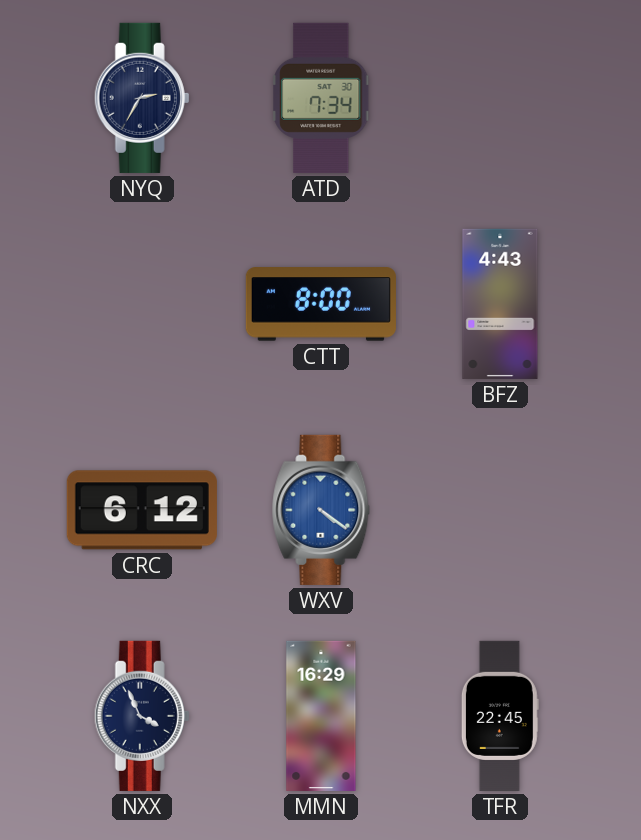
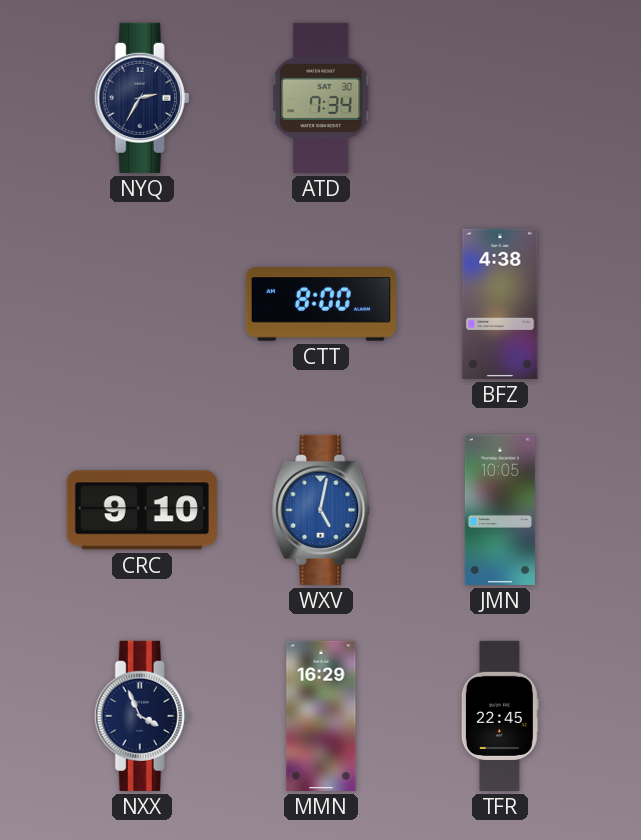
BFZ: 4:43 -> 4:38
CRC: 6:12 -> 9:10
WXV: 4:21 -> 5:02
JMN: none -> 10:05
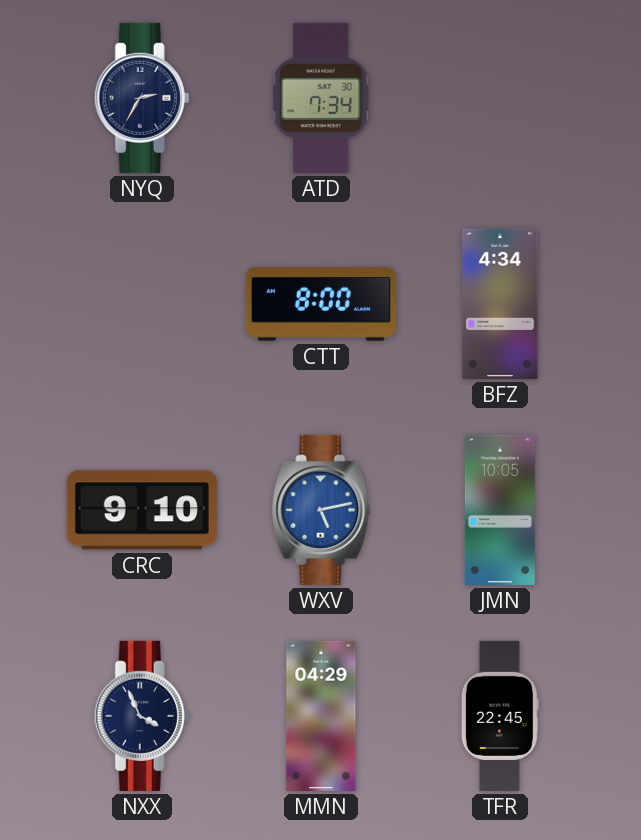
BFZ: 4:38 -> 4:34
WXV: 5:02 -> 5:13
MMN: 16:29 -> 04:29
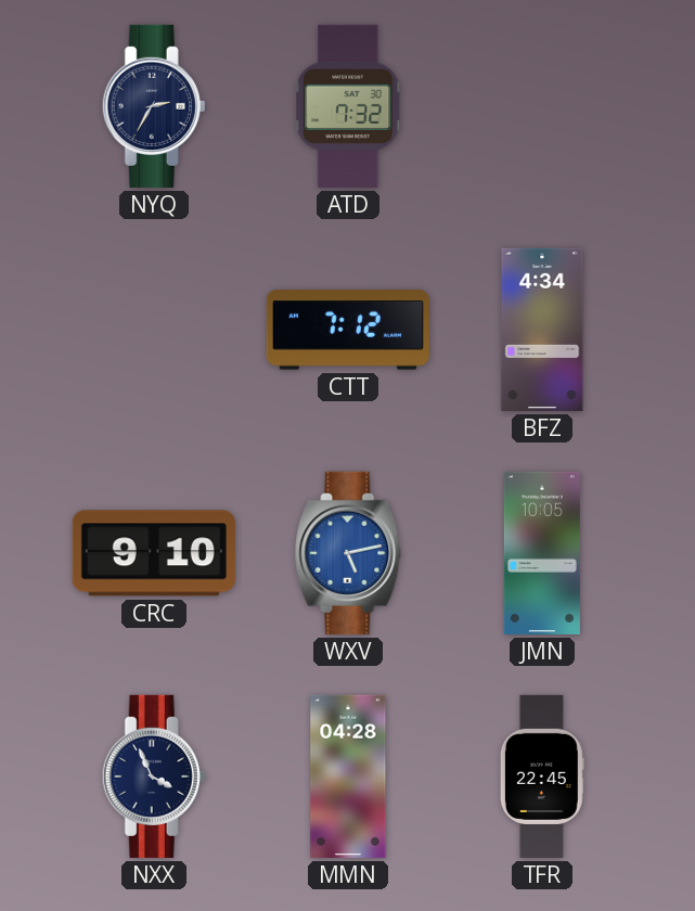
ATD: 7:34 -> 7:32
CTT: 8:00 -> 7:12
MMN: 04:29 -> 04:28
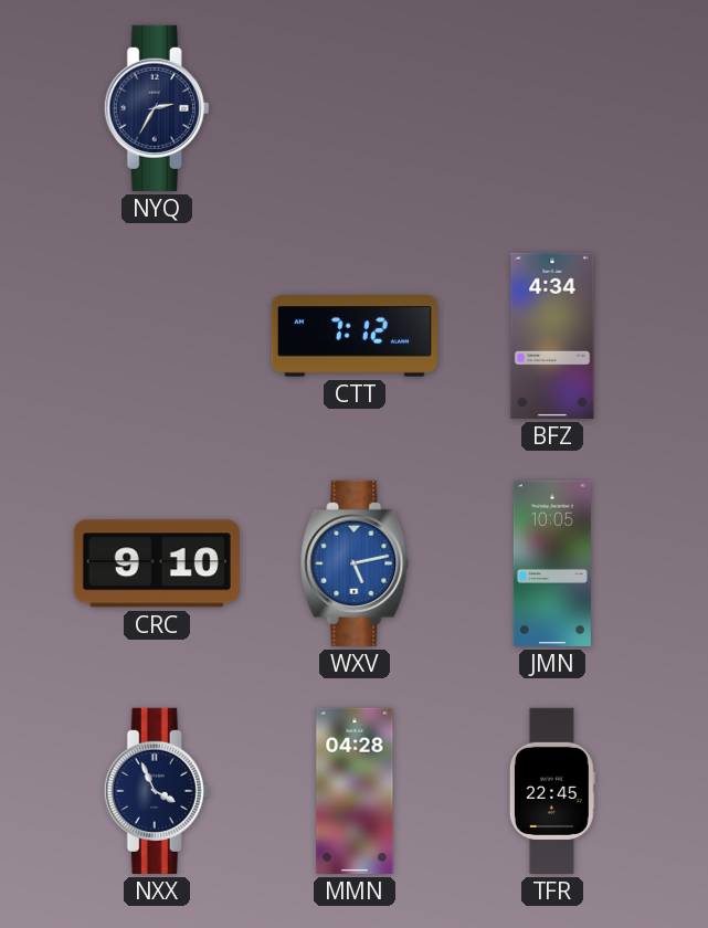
ATD: 7:32 -> none
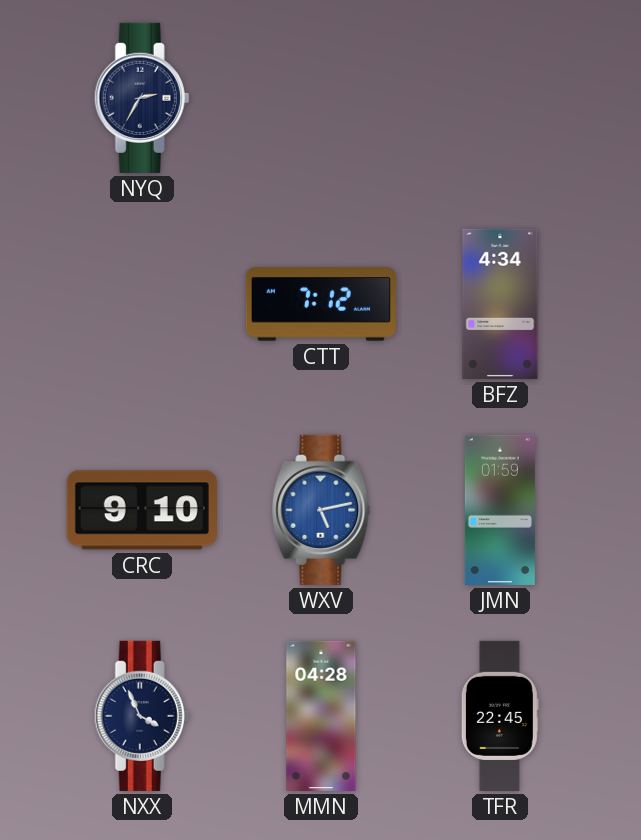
JMN: 10:05 -> 01:59
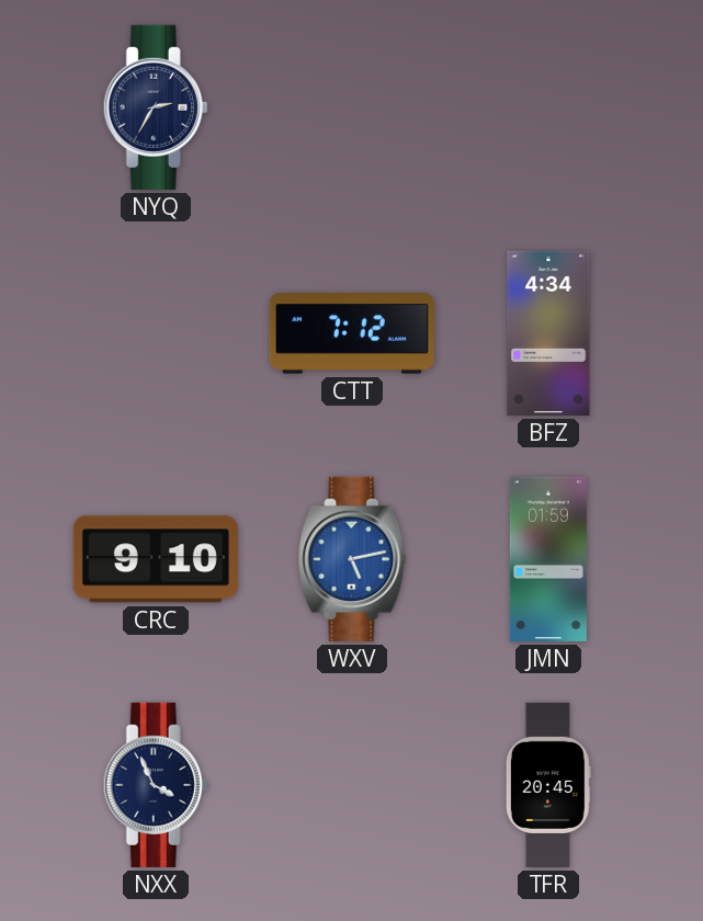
MMN: 04:28 -> none
TFR: 22:45 -> 20:45
